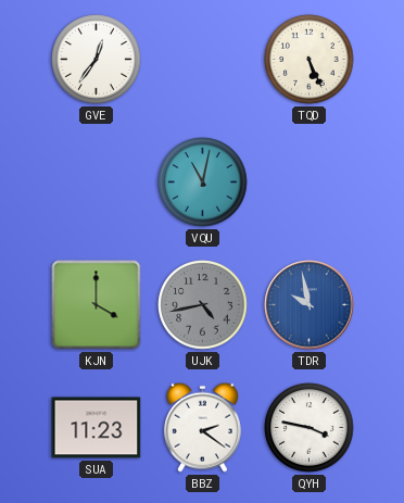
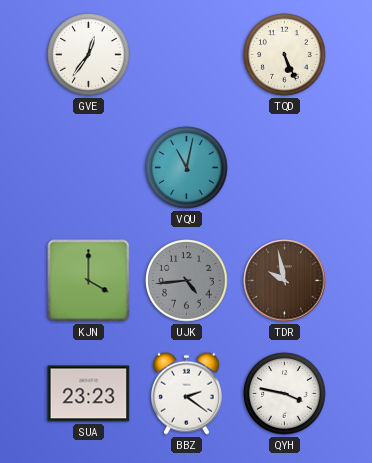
UJK: 4:43 -> 4:44
TDR dial: blue -> brown
SUA: 11:23 -> 23:23
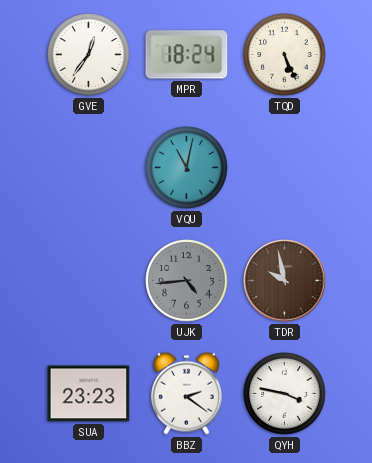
MPR: none -> 18:24
KJN: 4:00 -> none
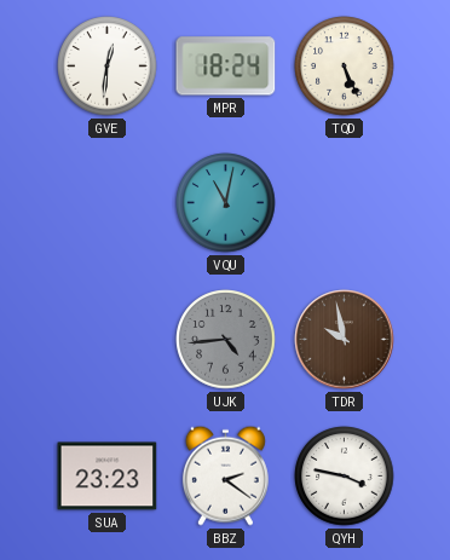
GVE: 12:36 -> 12:31
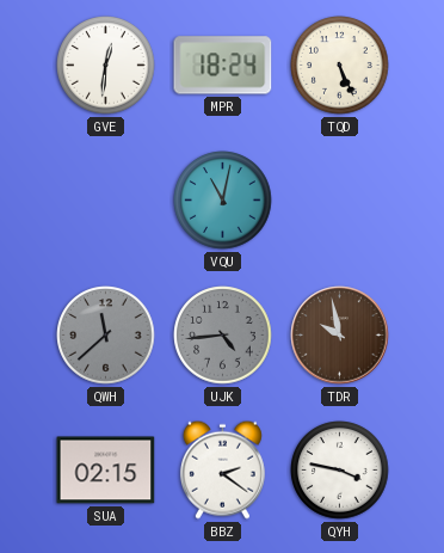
QWH: none -> 11:38
SUA: 23:23 -> 02:15
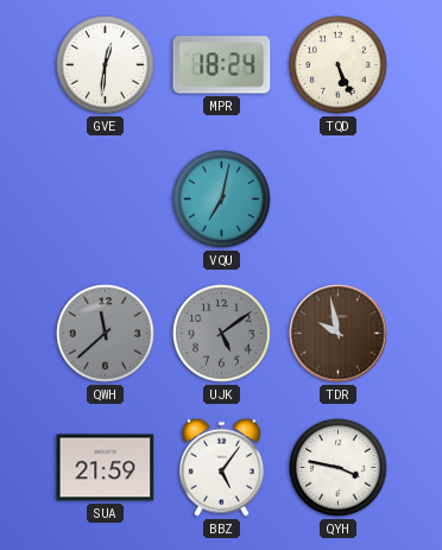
VQU: 11:02 -> 7:02
UJK: 4:44 -> 5:09
SUA: 02:15 -> 21:59
BBZ: 2:21 -> 5:06
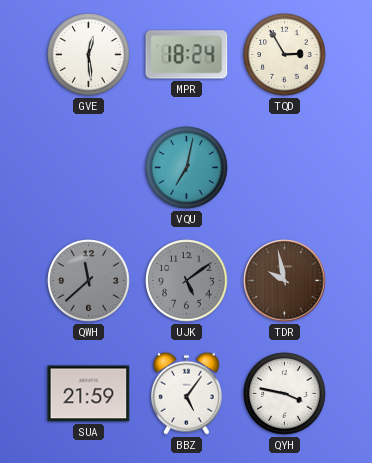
GVE: 12:31 -> 12:29
TQD: 5:26 -> 2:55
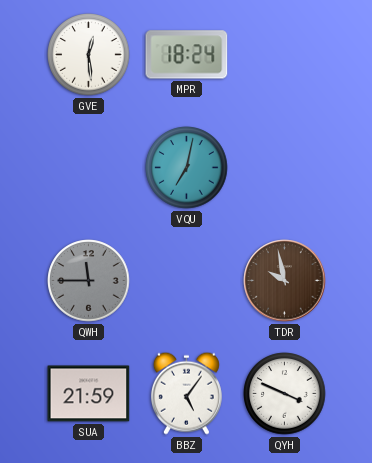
TQD: 2:55 -> none
QWH: 11:38 -> 11:45
UJK: 5:09 -> none
QYH: 3:47 -> 3:49
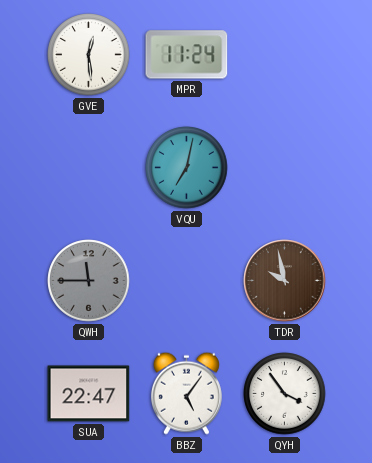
MPR: 18:24 -> 11:24
SUA: 21:59 -> 22:47
QYH: 3:49 -> 3:54
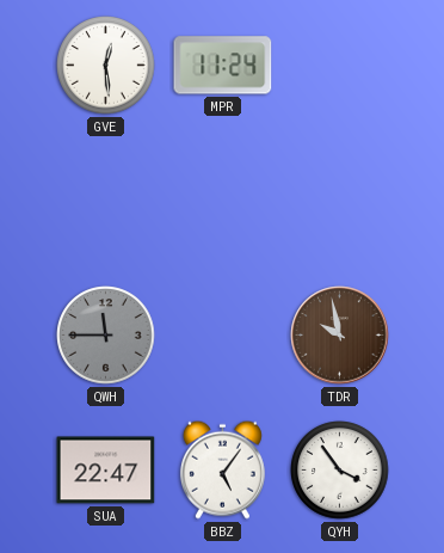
VQU: 7:02 -> none
